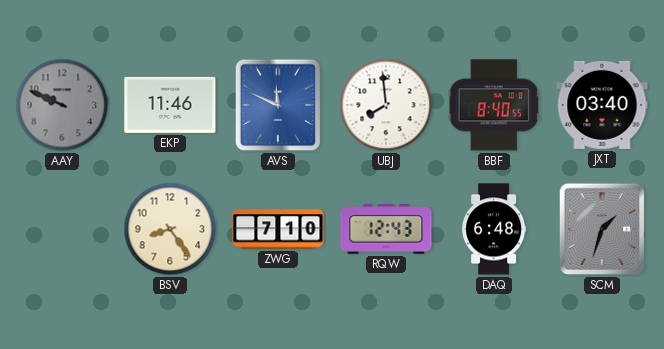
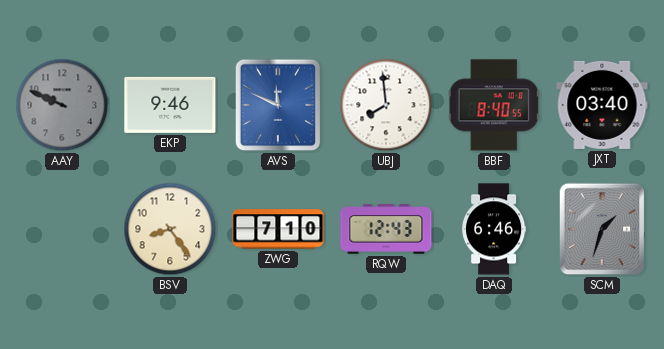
EKP: 11:46 -> 9:46
DAQ: 6:48 -> 6:46
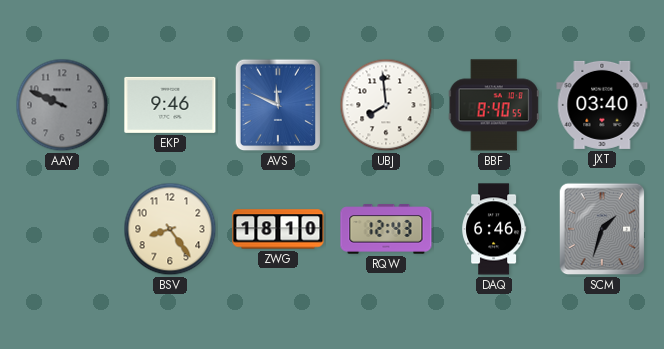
ZWG: 7:10 -> 18:10
